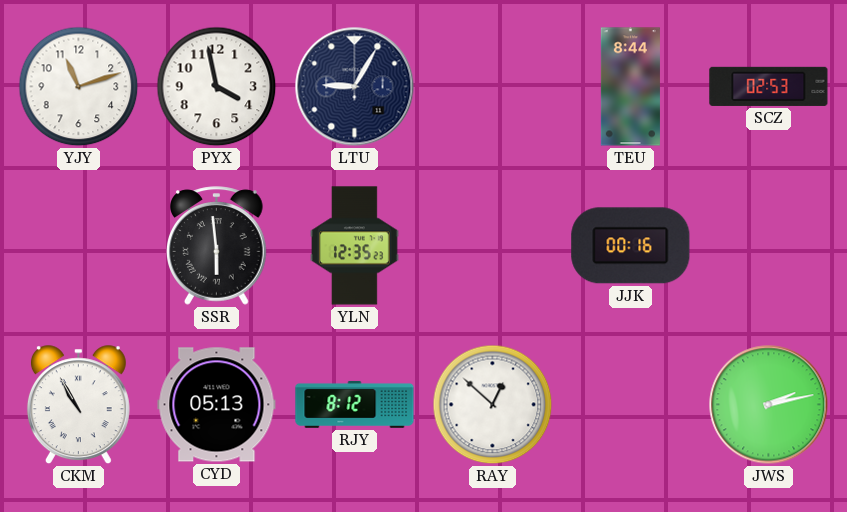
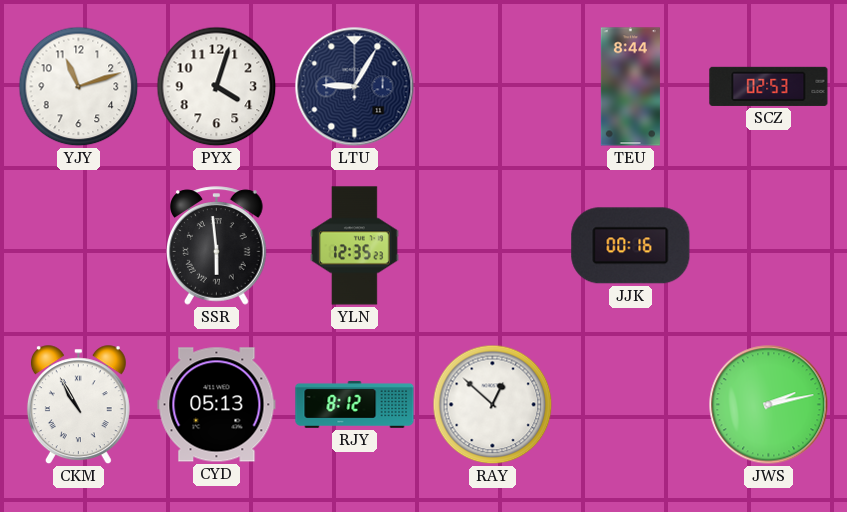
PYX: 3:58 -> 4:03
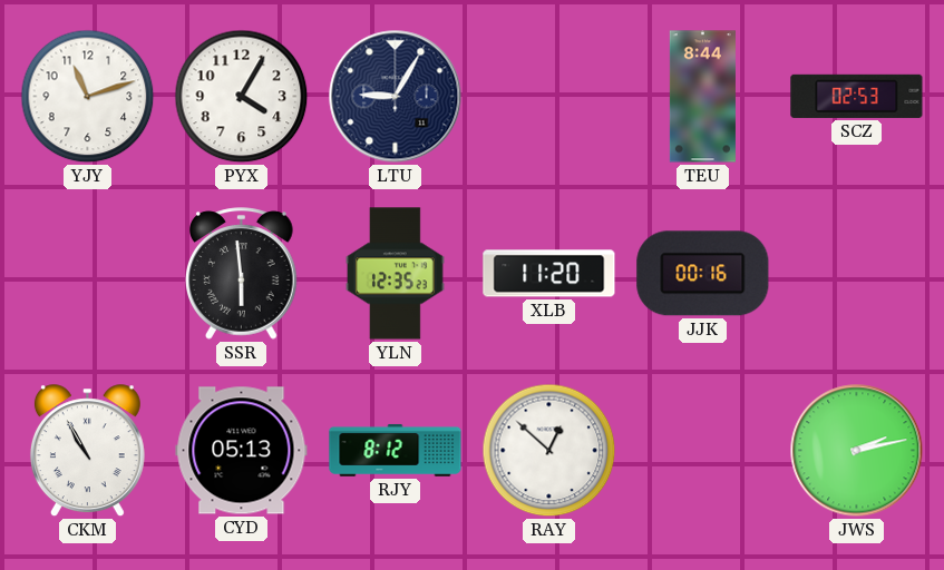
PYX: 4:03 -> 4:05
XLB: none -> 11:20
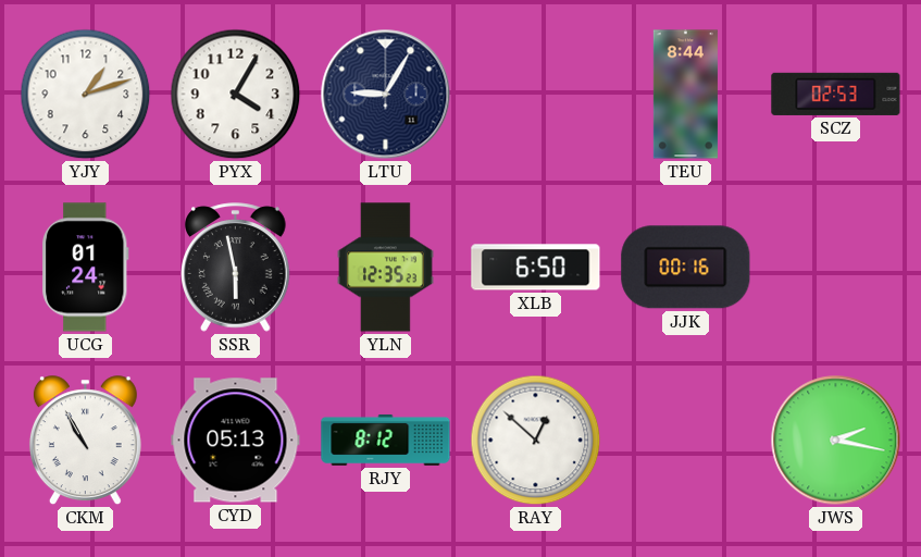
YJY: 11:12 -> 1:12
UCG: none -> 01:24
SSR: 5:59 -> 5:58
XLB: 11:20 -> 6:50
JWS: 2:13 -> 2:17
